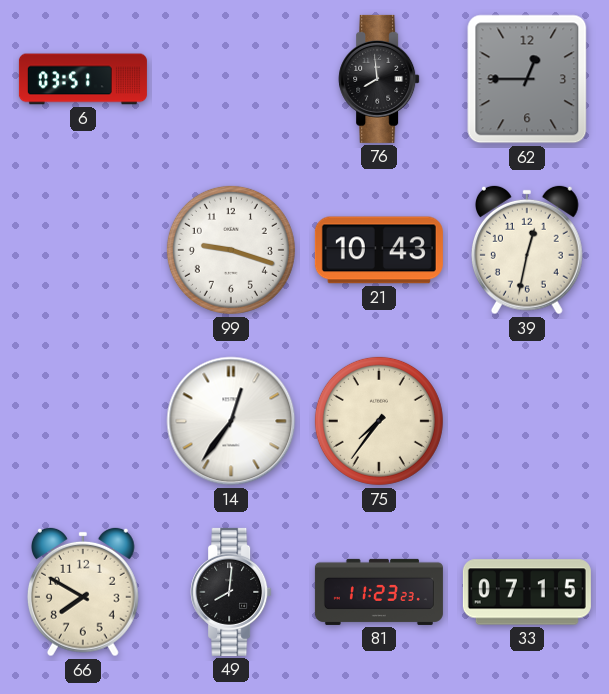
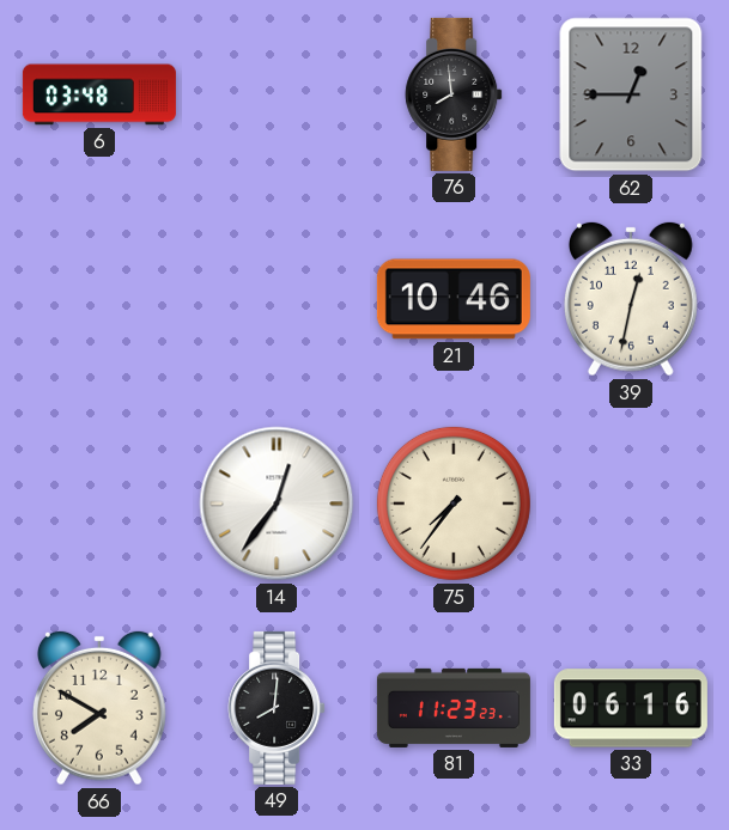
6: 03:51 -> 03:48
99: 9:18 -> none
21: 10:43 -> 10:46
33: 07:15 -> 06:16
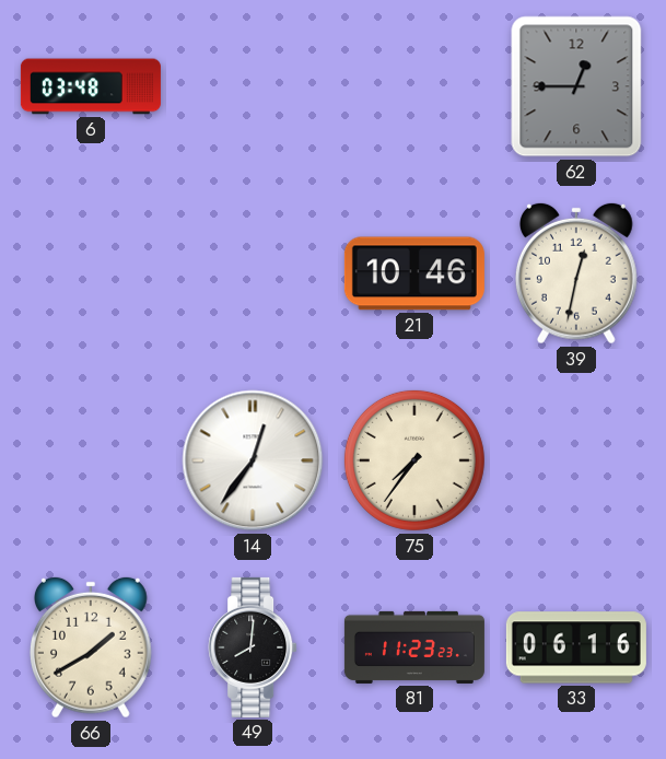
76: 7:59 -> none
66: 7:50 -> 1:40
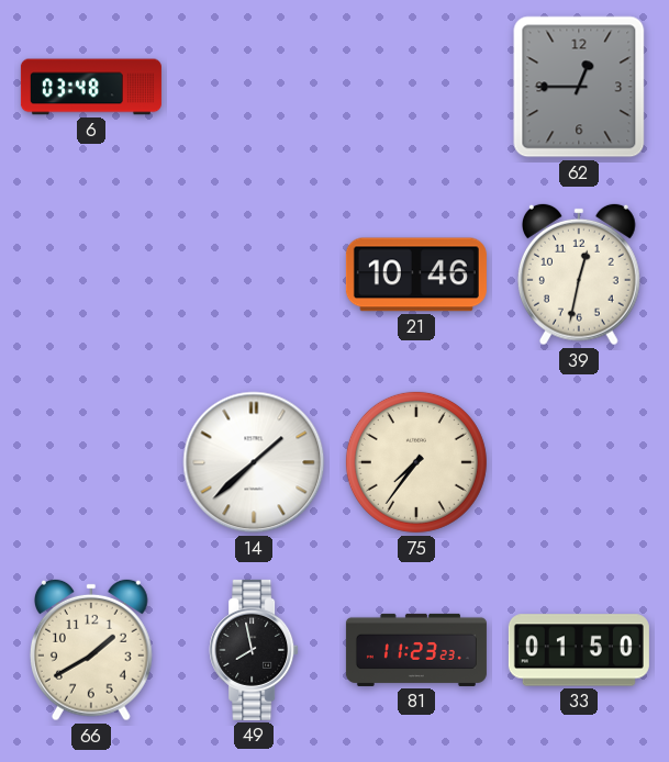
14: 12:36 -> 1:38
49: 8:01 -> 7:58
33: 06:16 -> 01:50
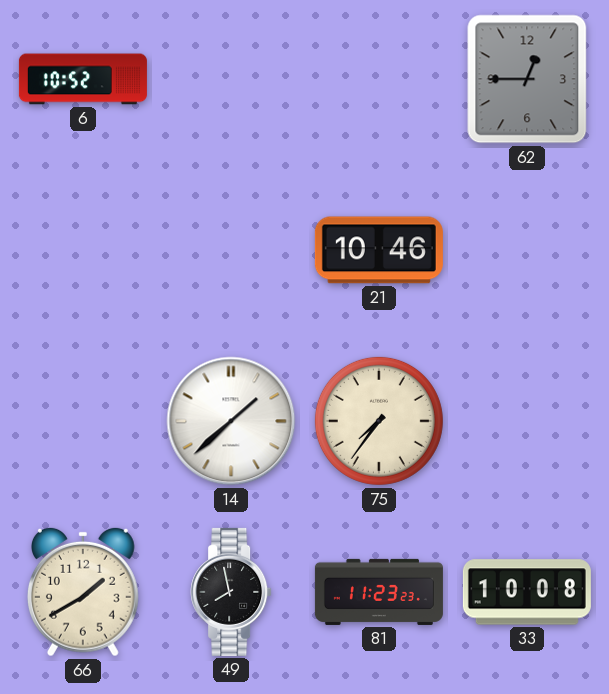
6: 03:48 -> 10:52
39: 12:32 -> none
33: 01:50 -> 10:08
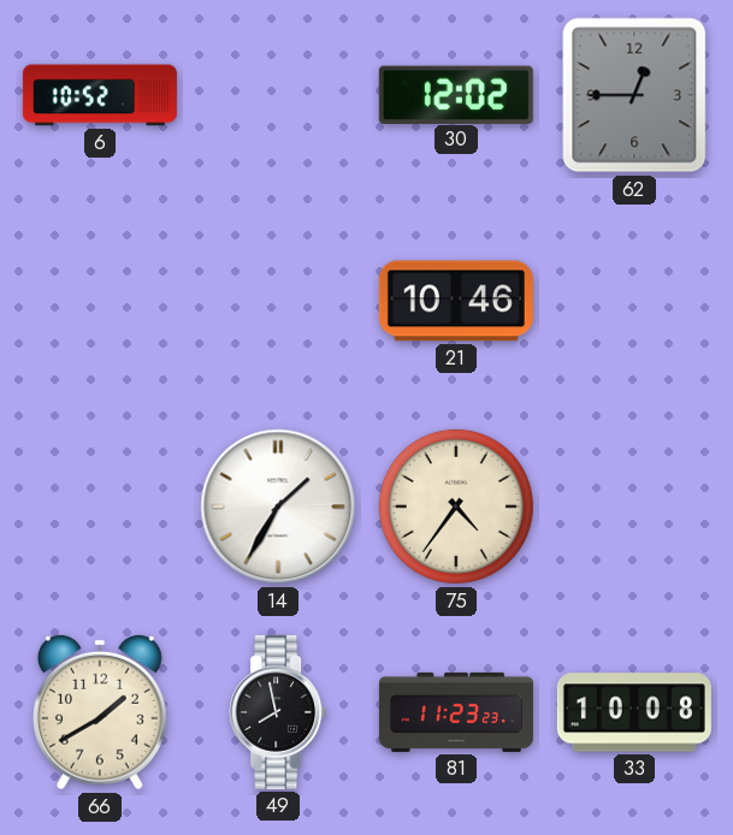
30: none -> 12:02
14: 1:38 -> 1:35
75: 7:36 -> 4:36
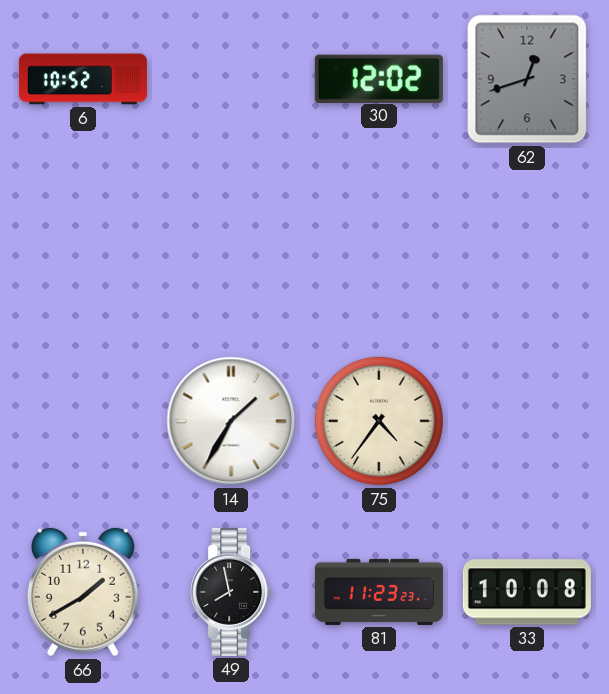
62: 12:45 -> 12:42
21: 10:46 -> none
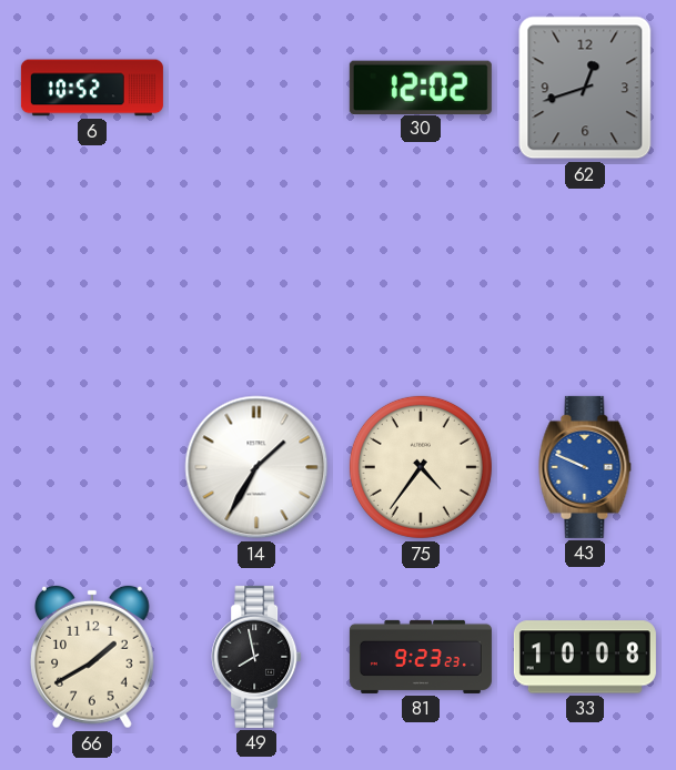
43: none -> 9:49
81: 11:23 -> 9:23
